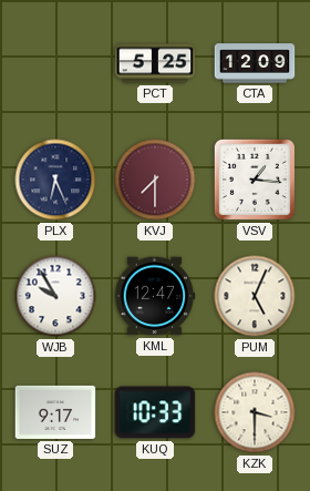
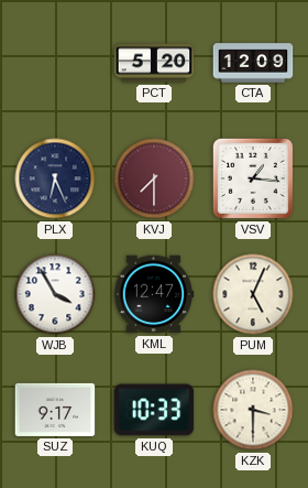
PCT: 5:25 -> 5:20
WJB: 9:55 -> 3:55
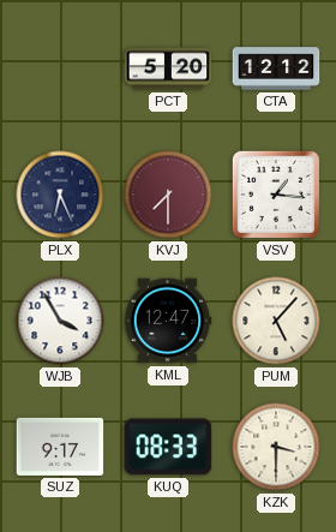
CTA: 12:09 -> 12:12
PUM: 5:04 -> 5:07
KUQ: 10:33 -> 08:33
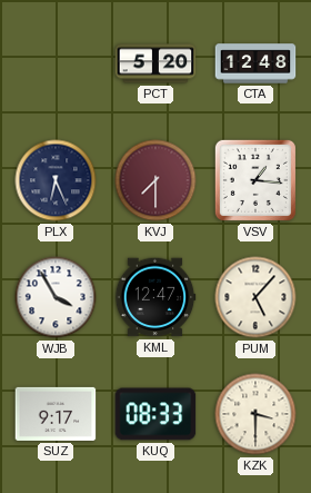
CTA: 12:12 -> 12:48
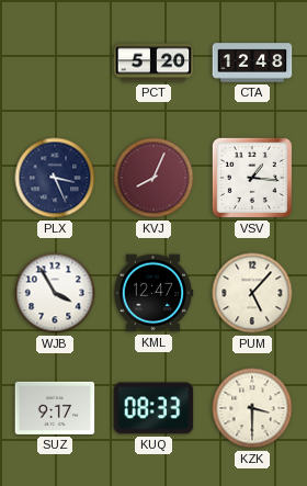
PLX: 6:26 -> 3:26
KVJ: 7:30 -> 8:04
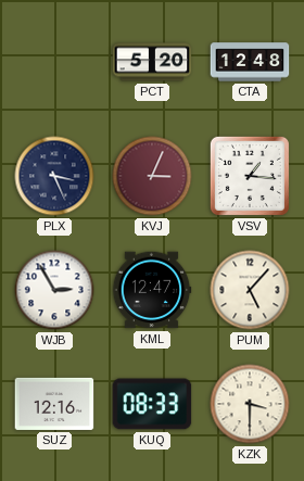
KVJ: 8:04 -> 3:04
WJB: 3:55 -> 2:55
SUZ: 9:17 -> 12:16
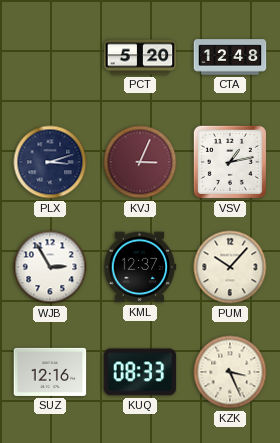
PLX: 3:26 -> 3:12
VSV: 1:16 -> 1:13
KML: 12:47 -> 12:37
PUM: 5:07 -> 10:07
KZK: 3:30 -> 3:26
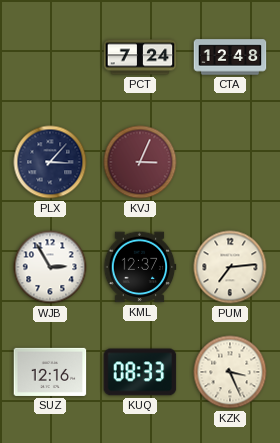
PCT: 5:20 -> 7:24
PLX: 3:12 -> 3:07
VSV: 1:13 -> none
PUM: 10:07 -> 7:14
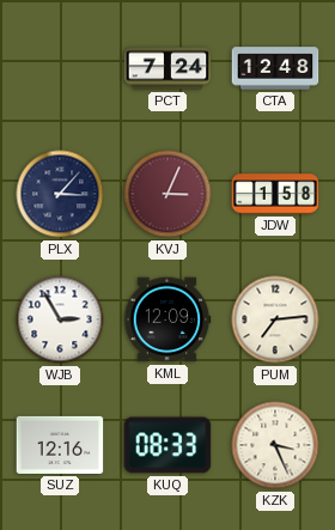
JDW: none -> 1:58
KML: 12:37 -> 12:09
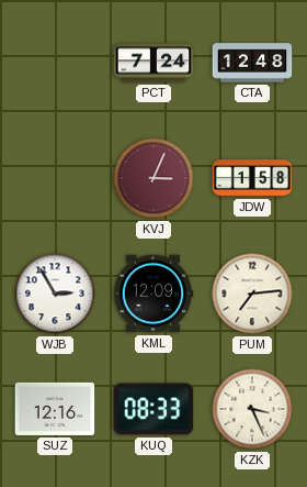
PLX: 3:07 -> none
